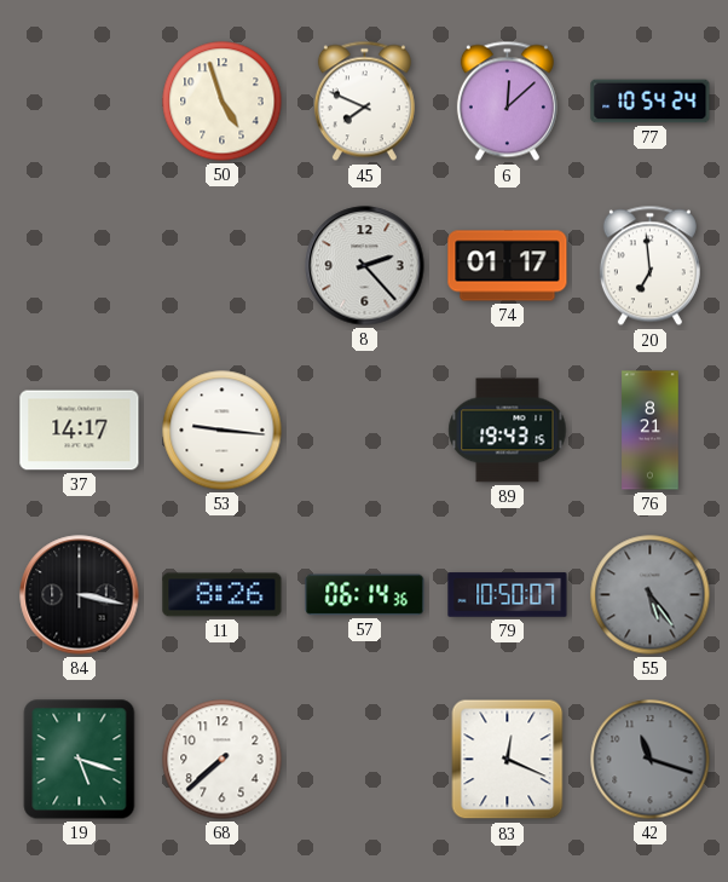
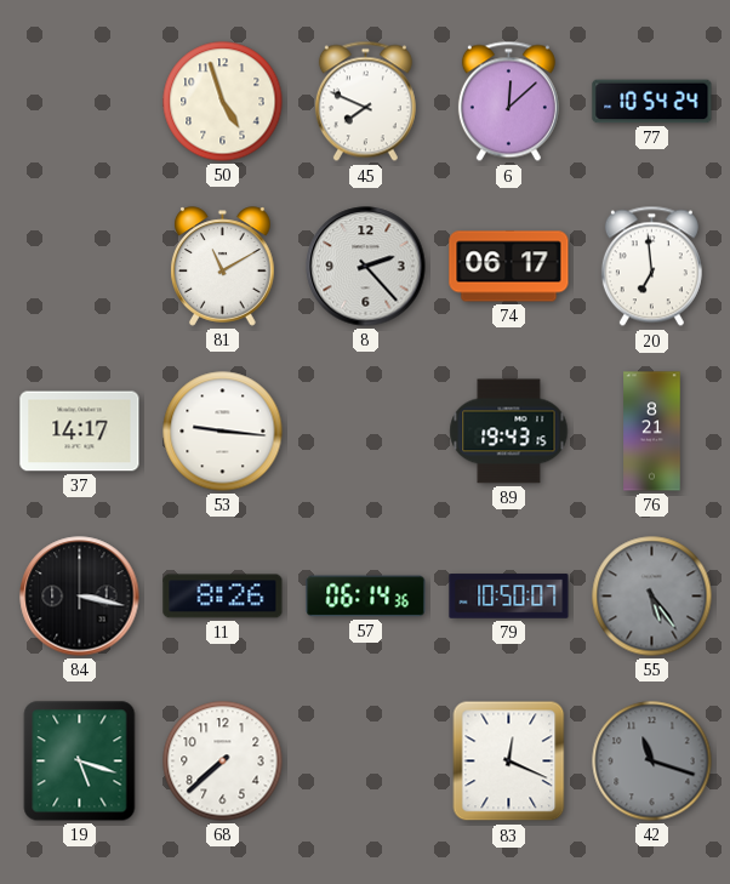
81: none -> 11:10
74: 01:17 -> 06:17
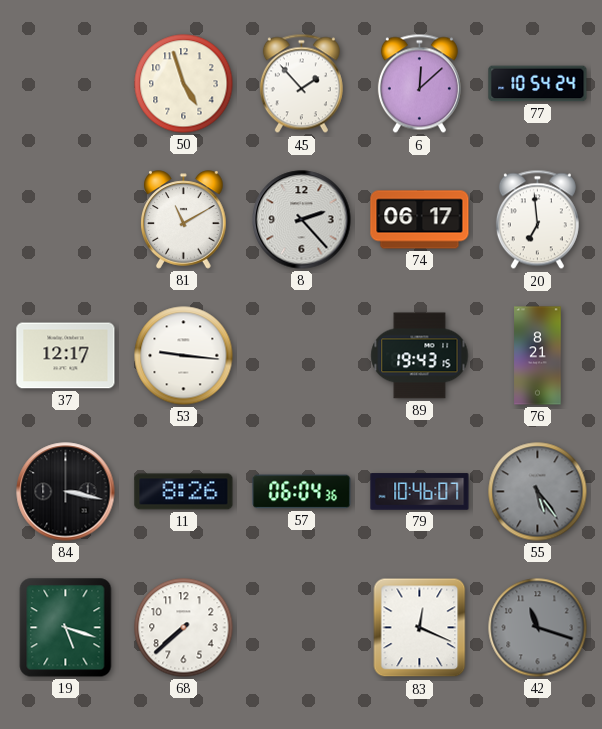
45: 7:49 -> 1:53
37: 14:17 -> 12:17
57: 06:14 -> 06:04
79: 10:50 -> 10:46
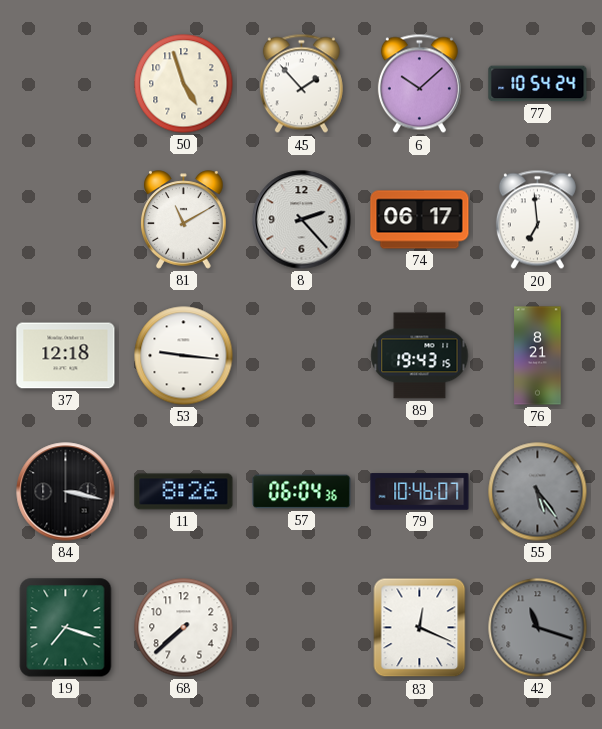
6: 12:08 -> 10:08
37: 12:17 -> 12:18
19: 5:18 -> 7:18
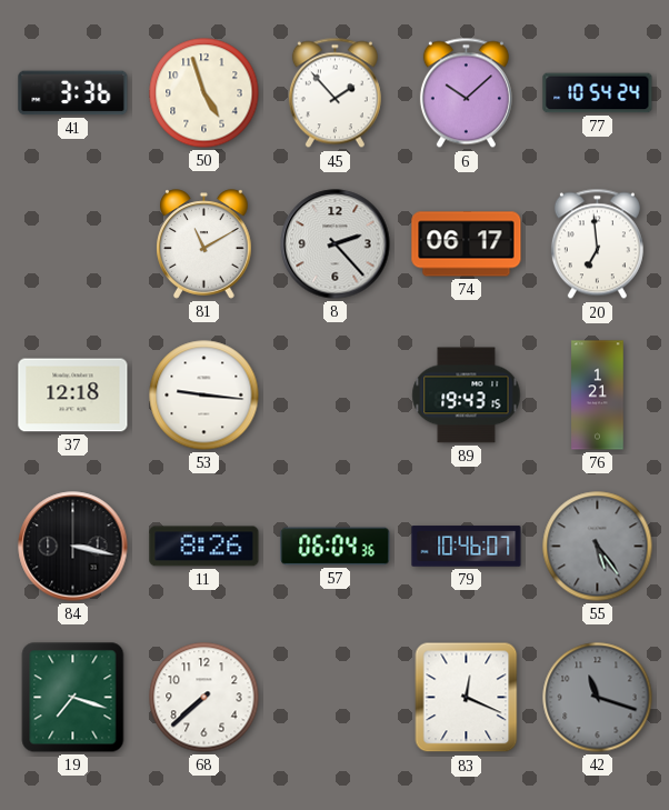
41: none -> 3:36
76: 8:21 -> 1:21
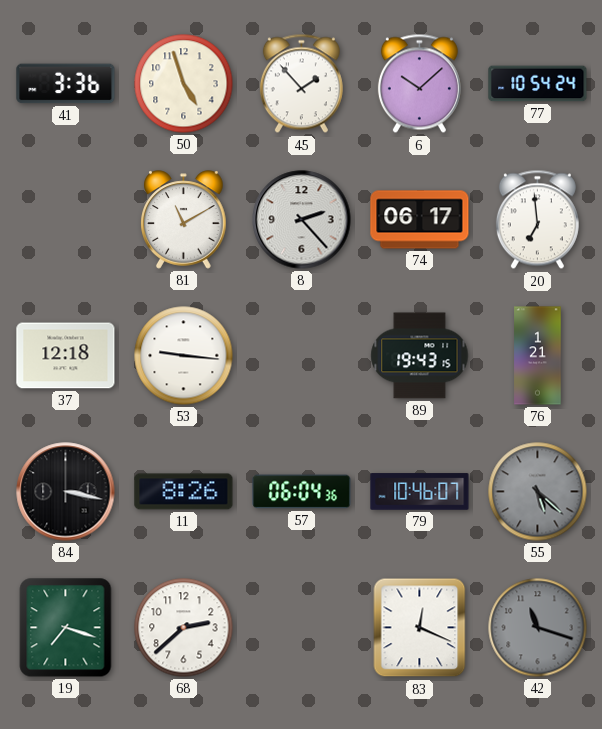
55: 5:24 -> 5:22
68: 7:38 -> 2:38
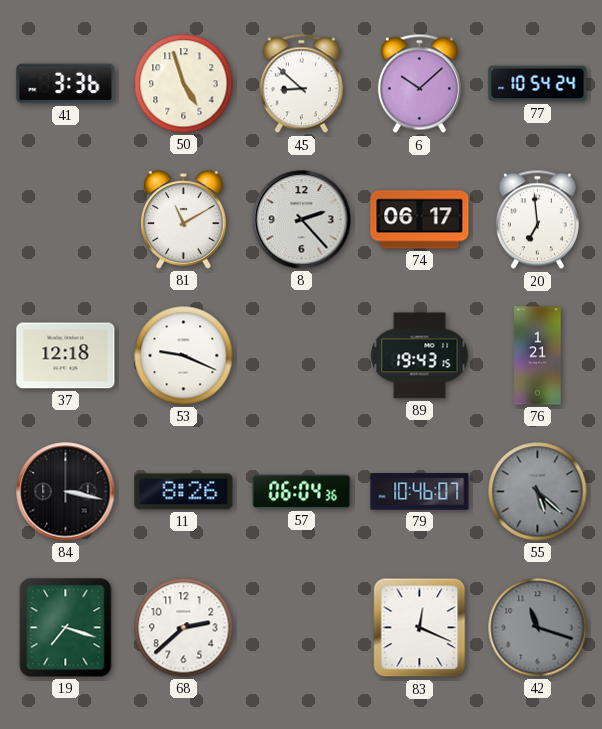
45: 1:53 -> 8:52
53: 9:16 -> 9:19
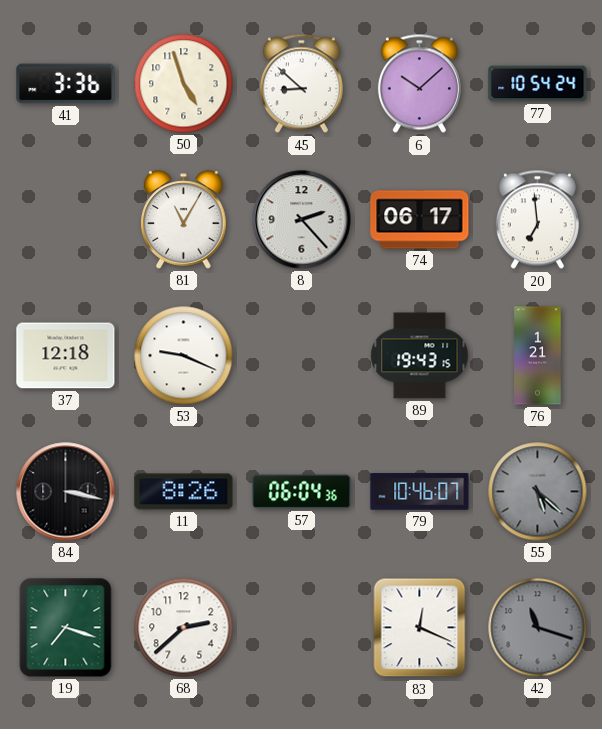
81: 11:10 -> 11:05
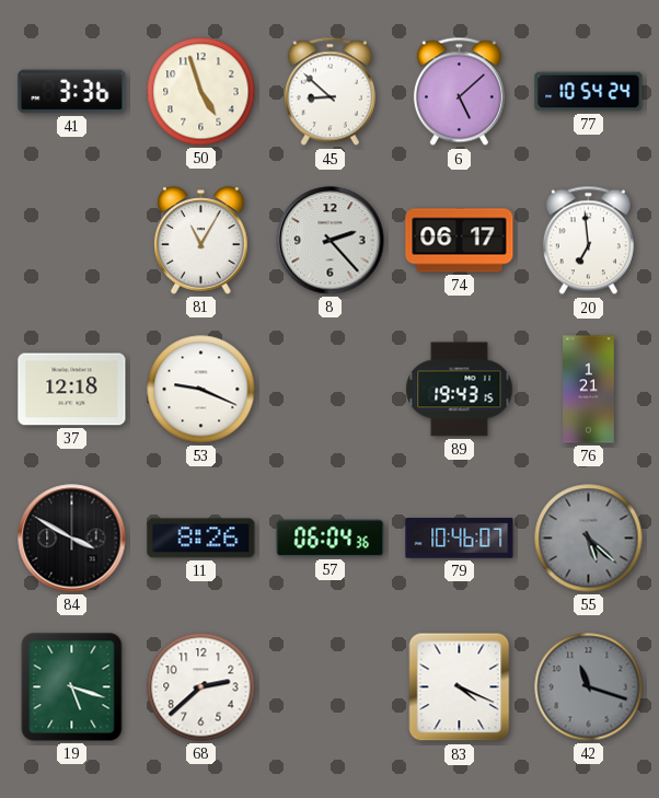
6: 10:08 -> 5:08
84: 3:17 -> 3:50
19: 7:18 -> 5:18
83: 12:19 -> 4:19
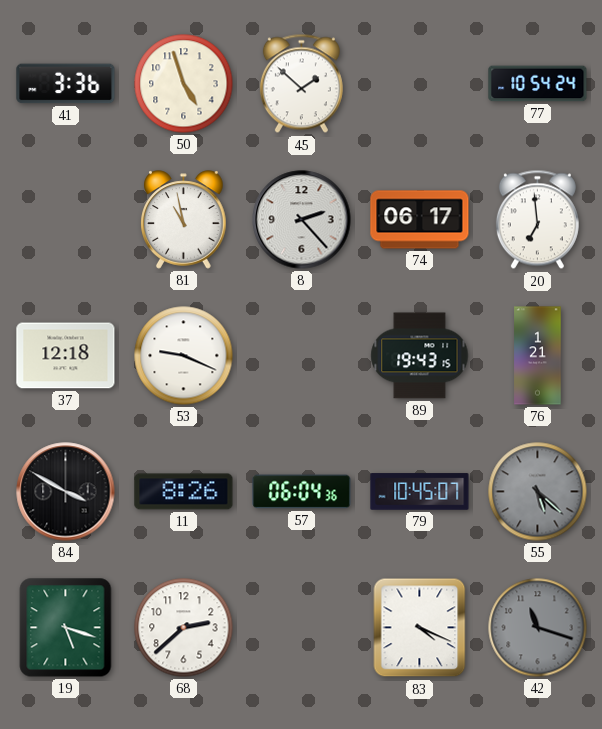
45: 8:52 -> 1:52
6: 5:08 -> none
81: 11:05 -> 10:58
79: 10:46 -> 10:45
